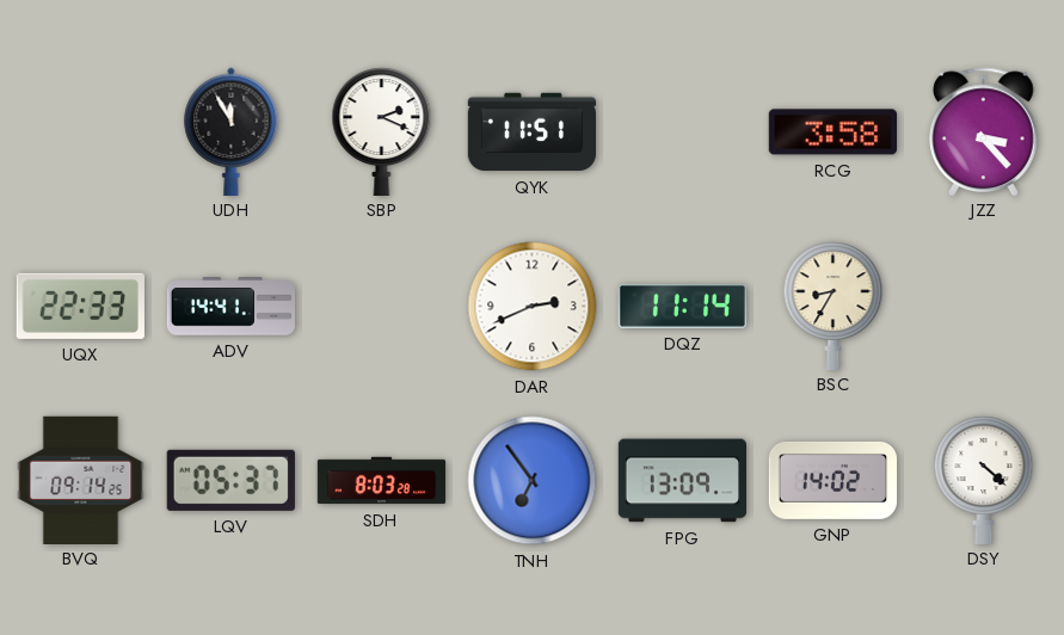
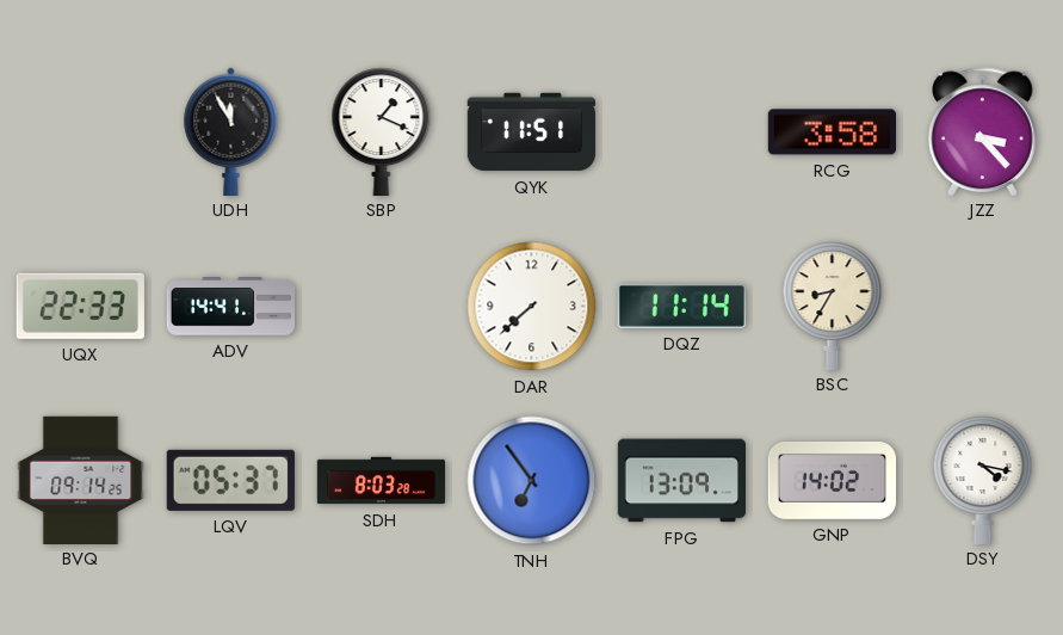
SBP: 2:19 -> 1:19
DAR: 2:41 -> 7:38
DSY: 4:22 -> 4:17
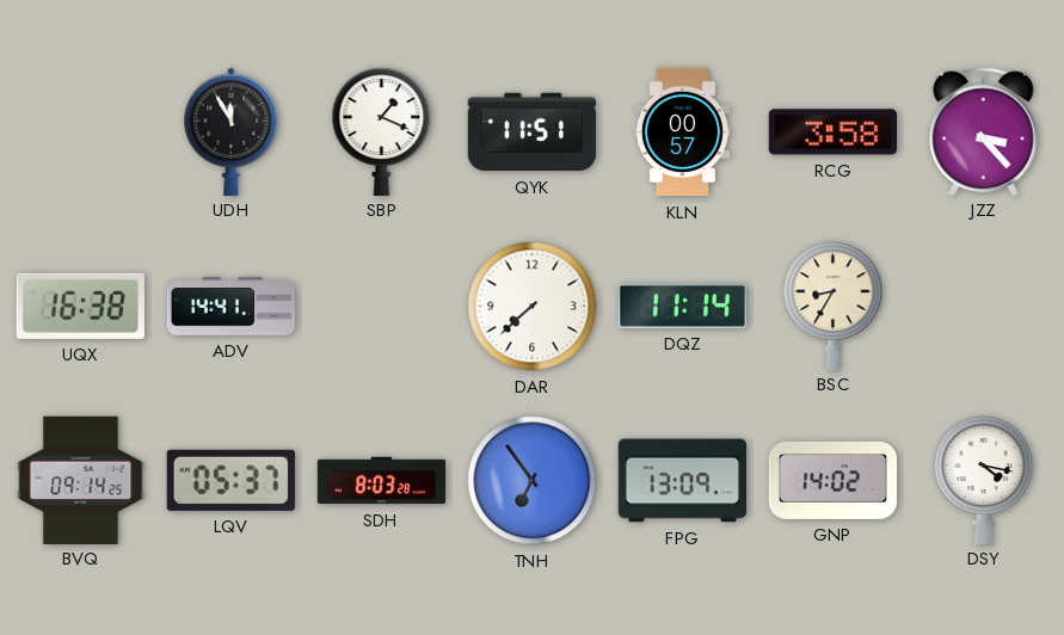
KLN: none -> 00:57
UQX: 22:33 -> 16:38
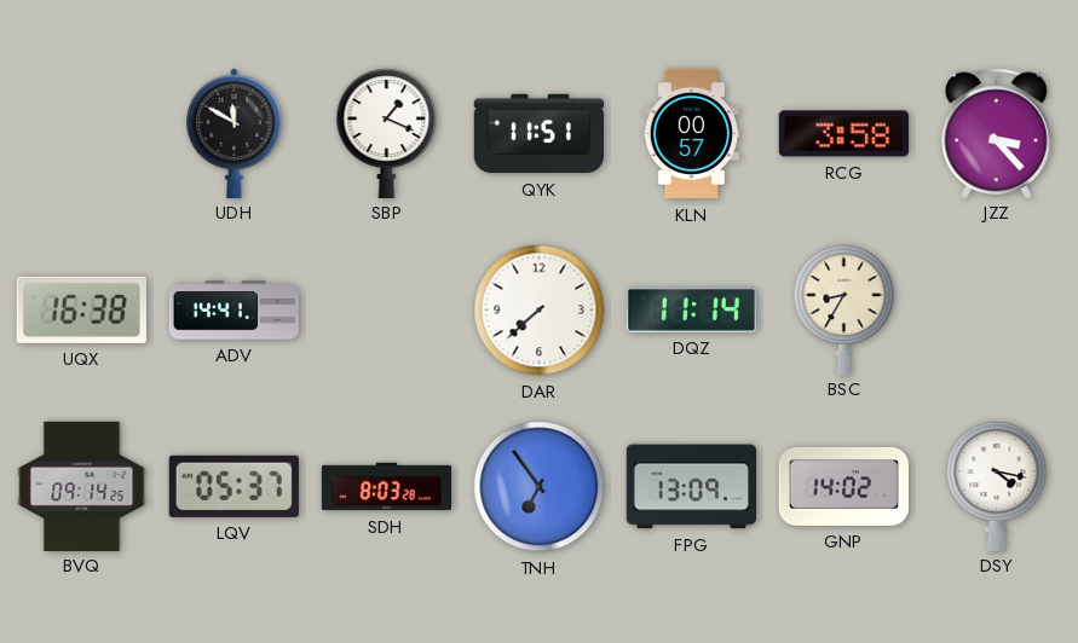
UDH: 11:55 -> 11:50
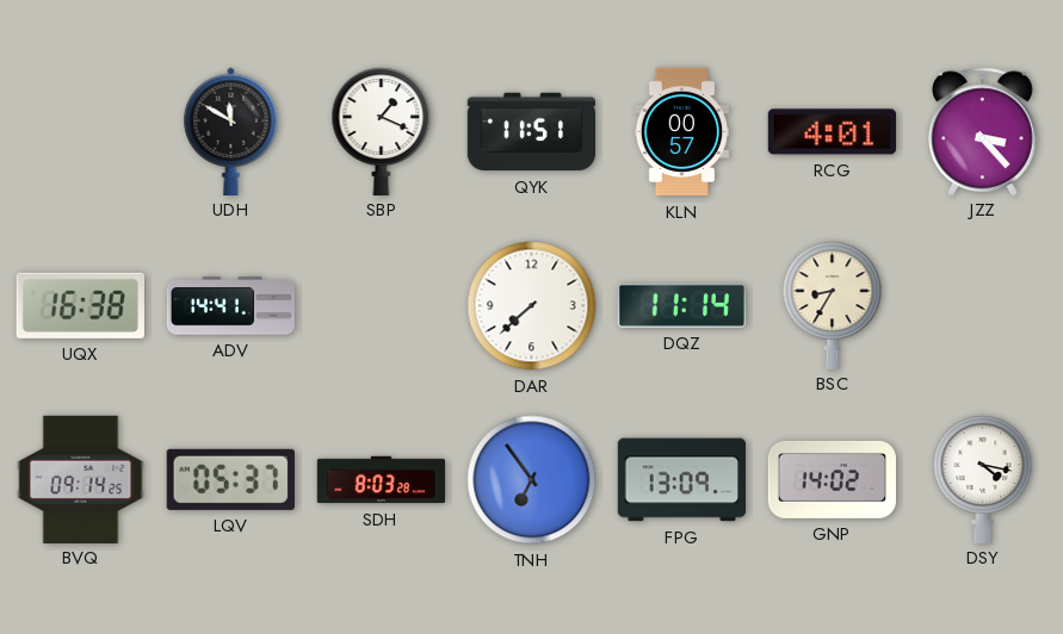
RCG: 3:58 -> 4:01
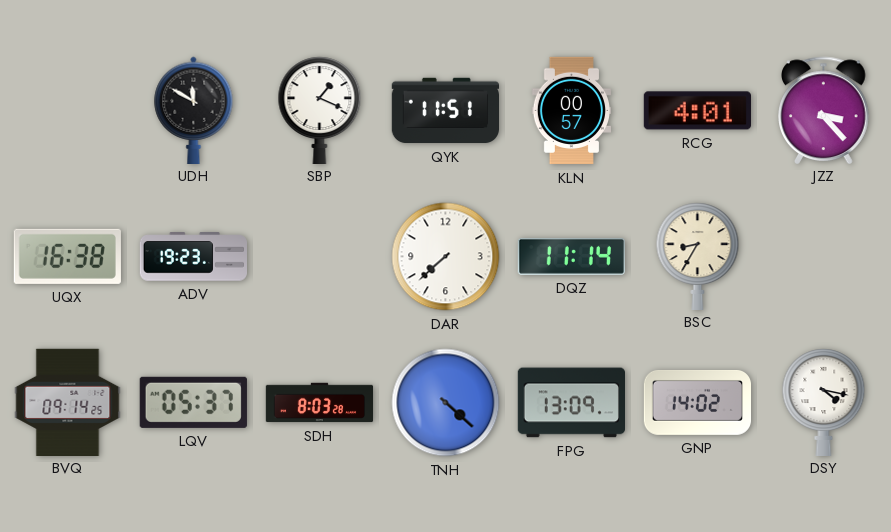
ADV: 14:41 -> 19:23
TNH: 6:54 -> 4:22
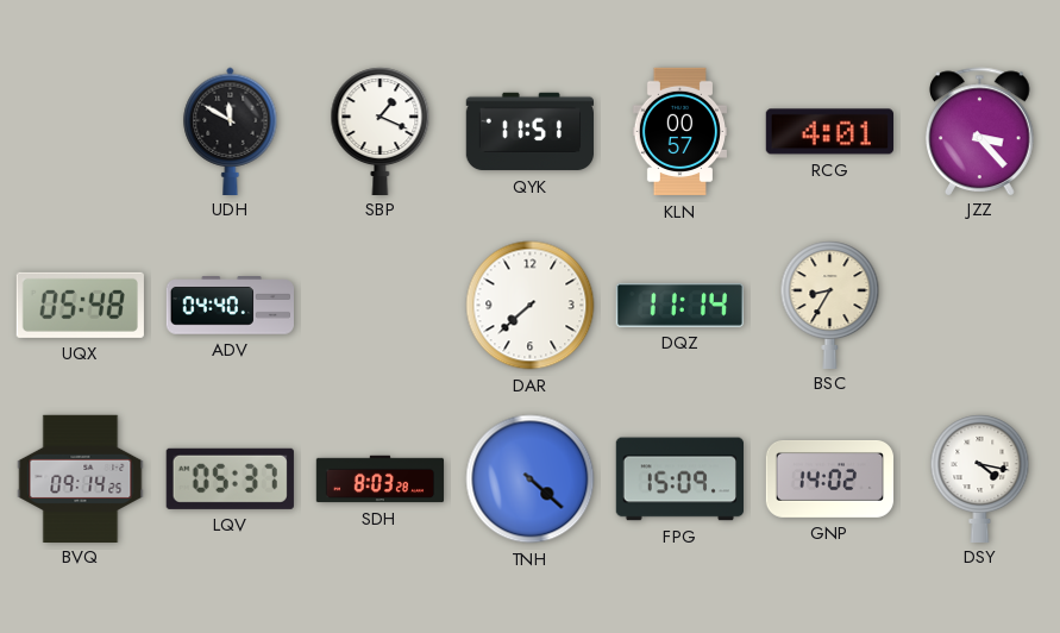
UQX: 16:38 -> 05:48
ADV: 19:23 -> 04:40
FPG: 13:09 -> 15:09
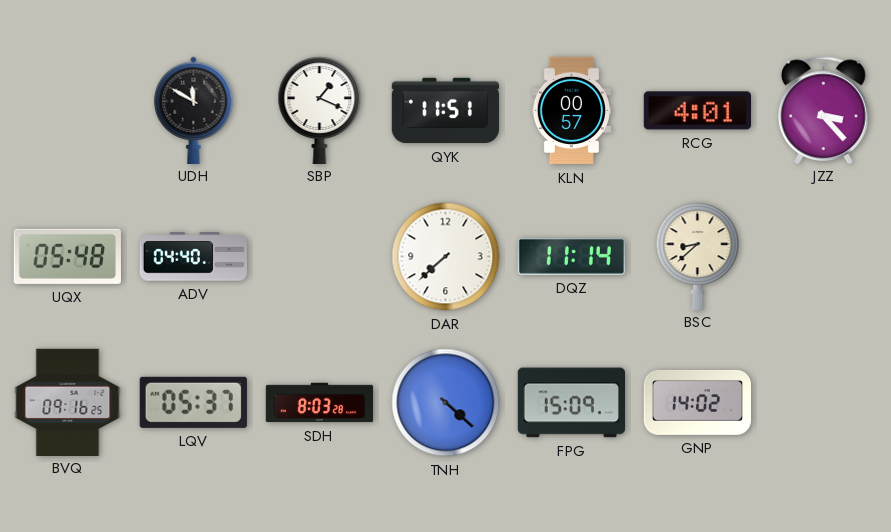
BSC: 8:35 -> 8:38
BVQ: 09:14 -> 09:16
DSY: 4:17 -> none
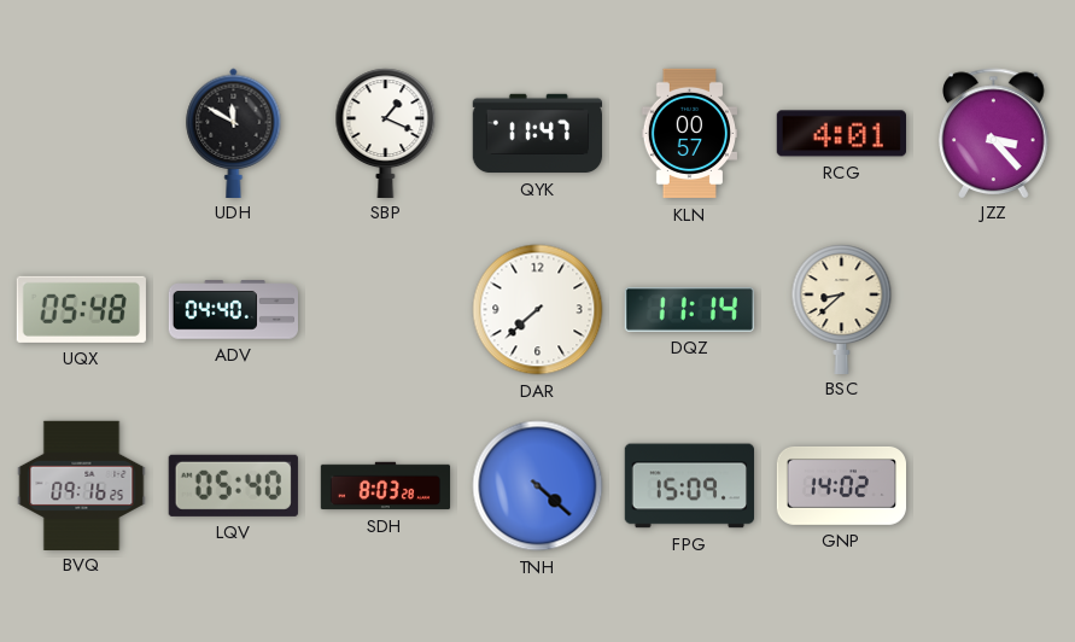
QYK: 11:51 -> 11:47
LQV: 05:37 -> 05:40
